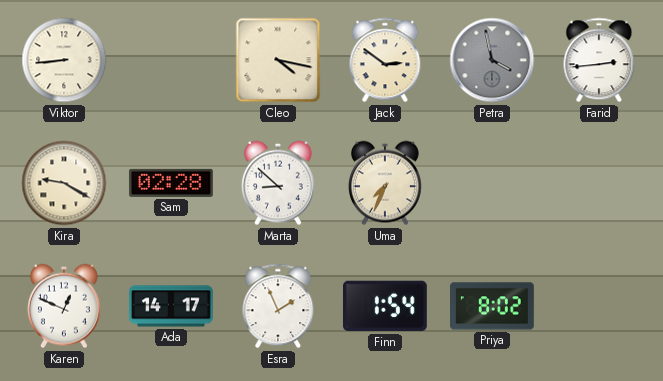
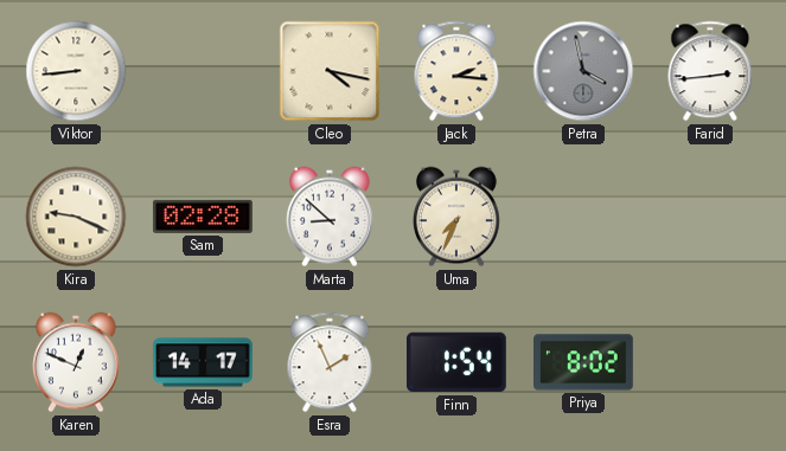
Jack: 2:51 -> 2:16
Kira: 9:20 -> 9:19
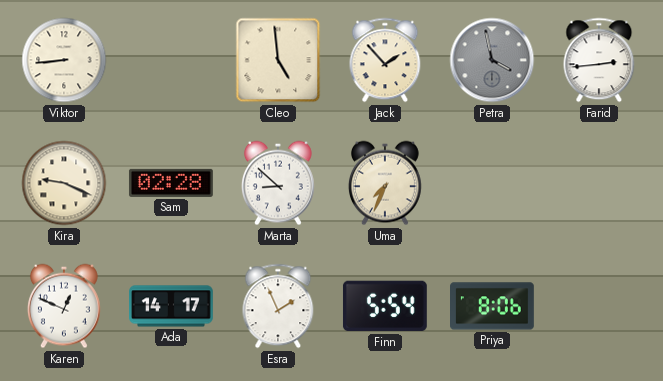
Cleo: 4:17 -> 4:59
Jack: 2:16 -> 1:53
Finn: 1:54 -> 5:54
Priya: 8:02 -> 8:06
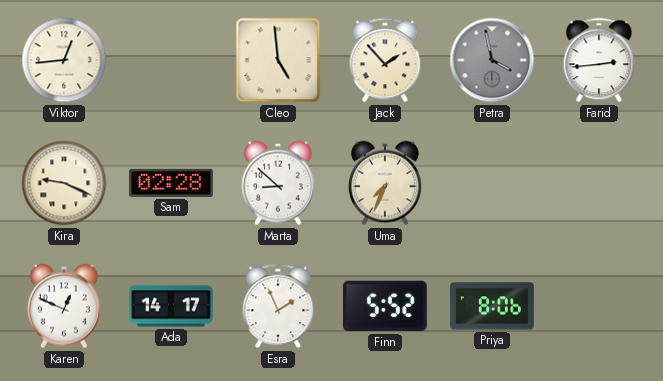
Viktor: 8:44 -> 12:44
Finn: 5:54 -> 5:52
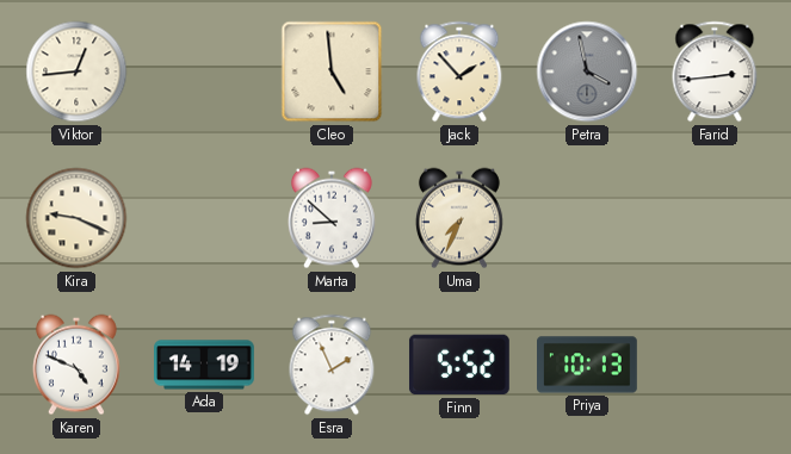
Sam: 02:28 -> none
Karen: 12:49 -> 4:49
Ada: 14:17 -> 14:19
Priya: 8:06 -> 10:13
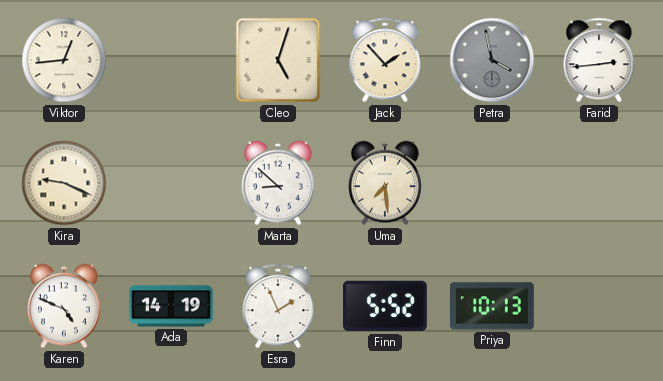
Cleo: 4:59 -> 5:03
Uma: 7:34 -> 7:29
